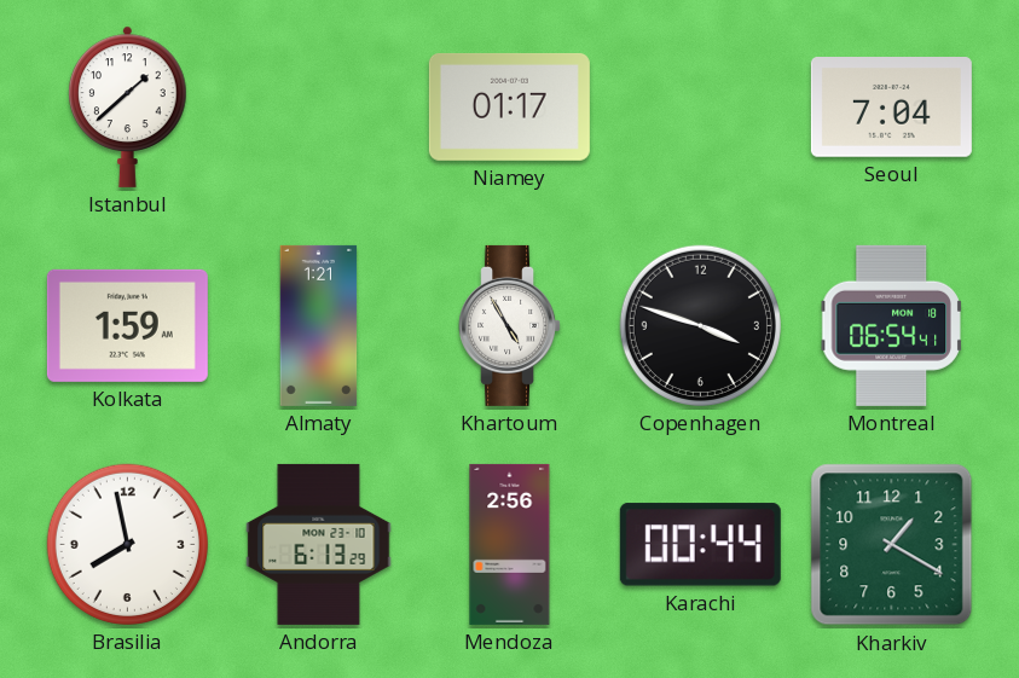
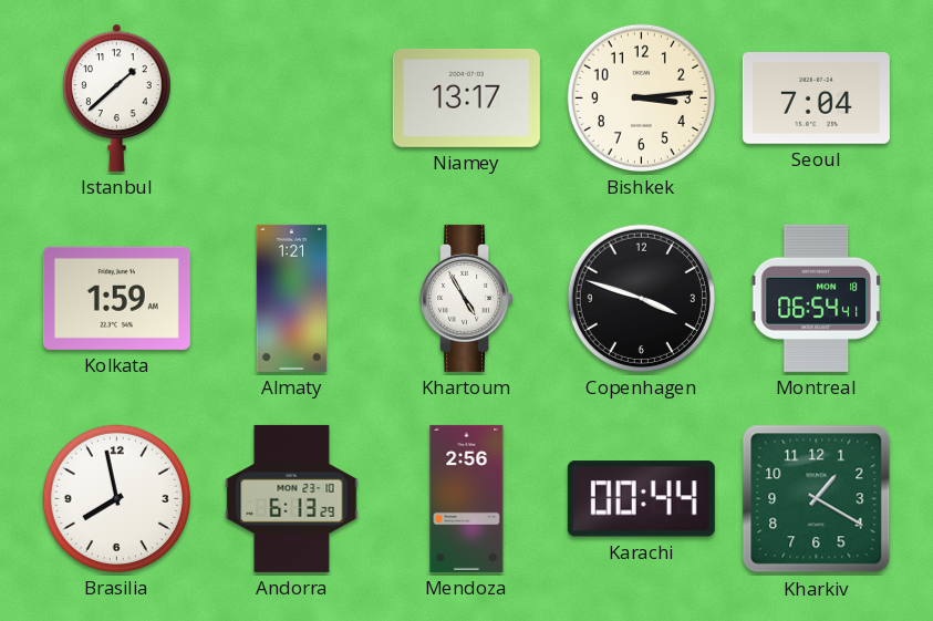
Niamey: 01:17 -> 13:17
Bishkek: none -> 3:14
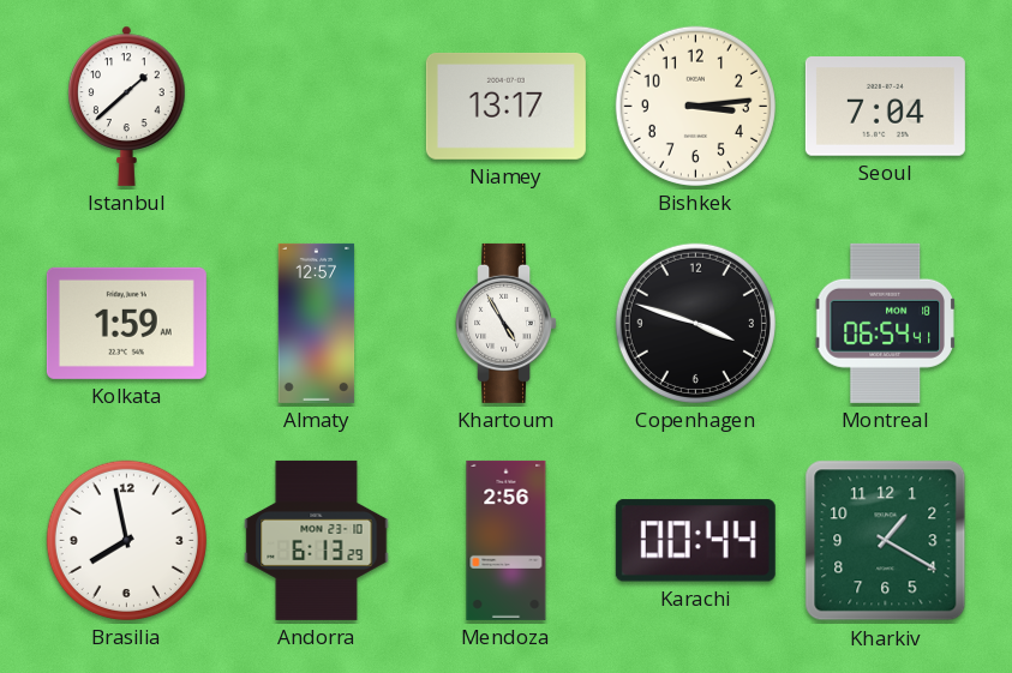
Almaty: 1:21 -> 12:57
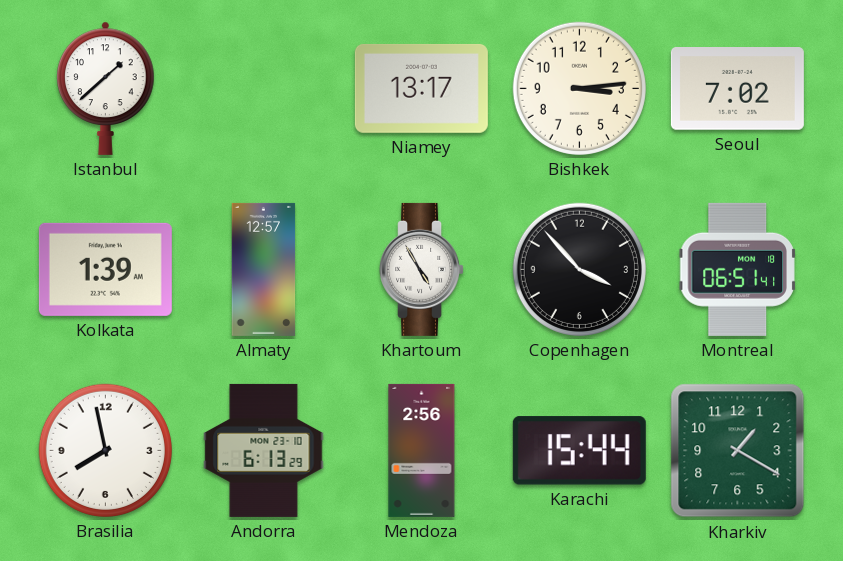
Seoul: 7:04 -> 7:02
Kolkata: 1:59 -> 1:39
Copenhagen: 3:48 -> 3:53
Montreal: 06:54 -> 06:51
Karachi: 00:44 -> 15:44
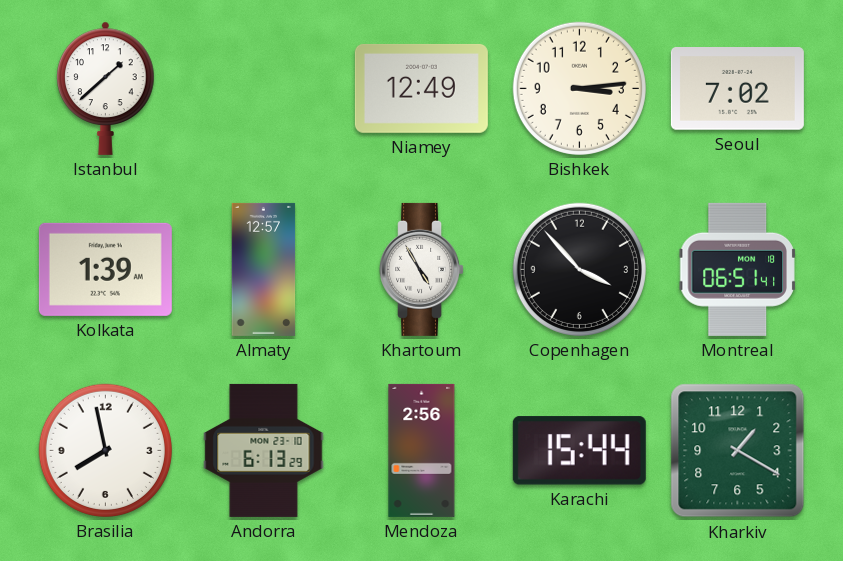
Niamey: 13:17 -> 12:49
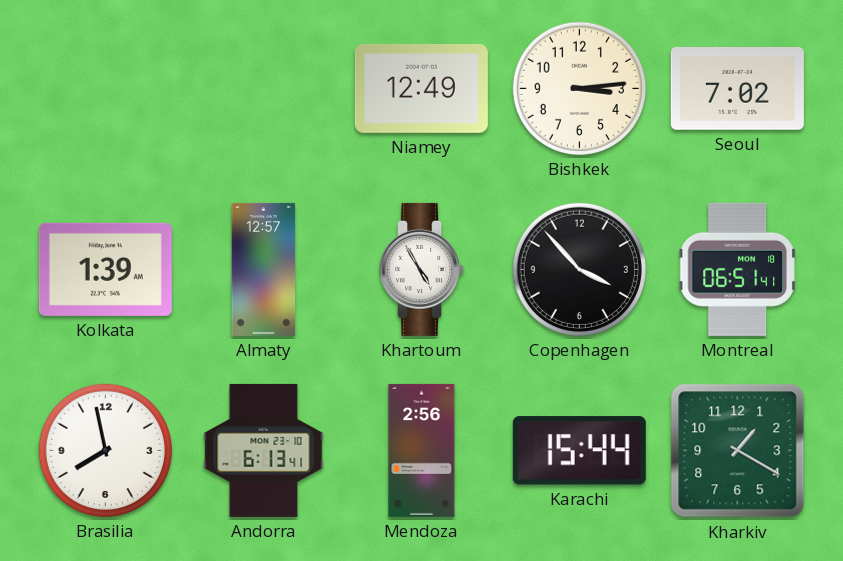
Istanbul: 1:38 -> none
Andorra: 6:13:29 -> 6:13:41
